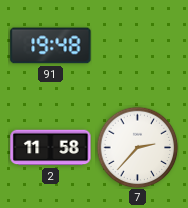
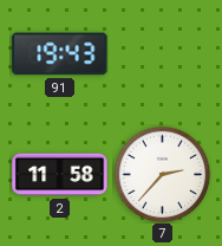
91: 19:48 -> 19:43
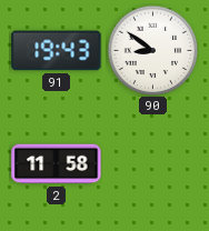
90: none -> 8:51
7: 2:37 -> none
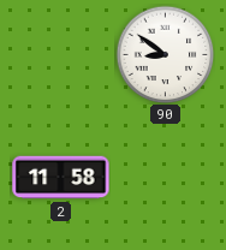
91: 19:43 -> none
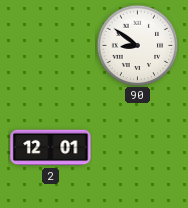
2: 11:58 -> 12:01
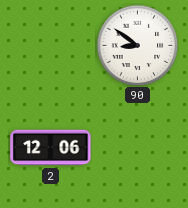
2: 12:01 -> 12:06
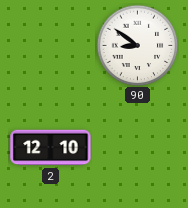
2: 12:06 -> 12:10
